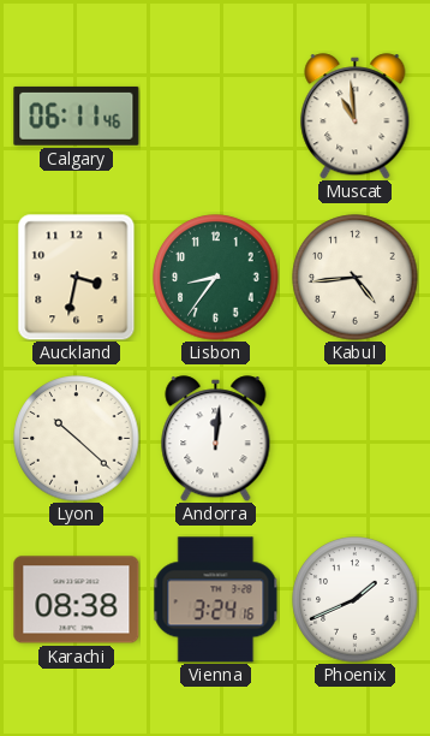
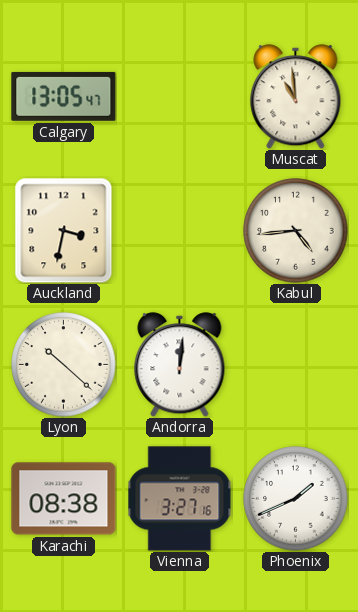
Calgary: 06:11 -> 13:05
Lisbon: 8:36 -> none
Vienna: 3:24 -> 3:27
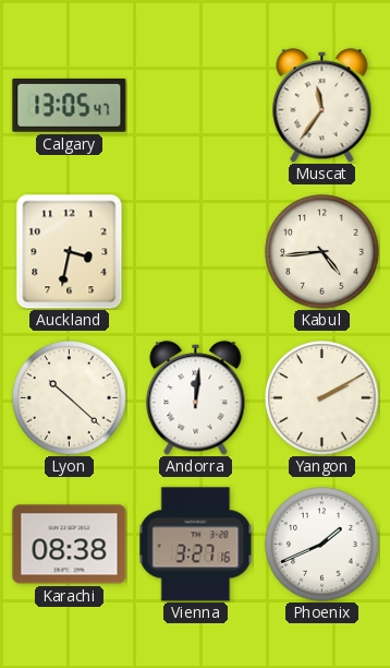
Muscat: 10:59 -> 11:36
Yangon: none -> 2:10
